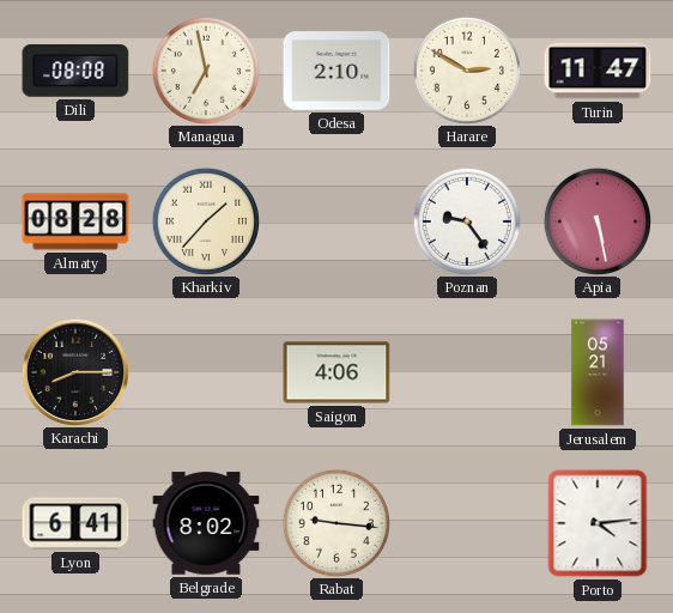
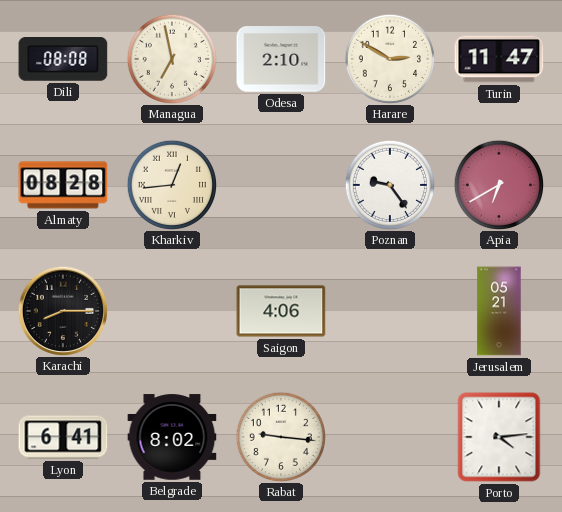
Kharkiv: 1:37 -> 12:44
Apia: 5:28 -> 6:40
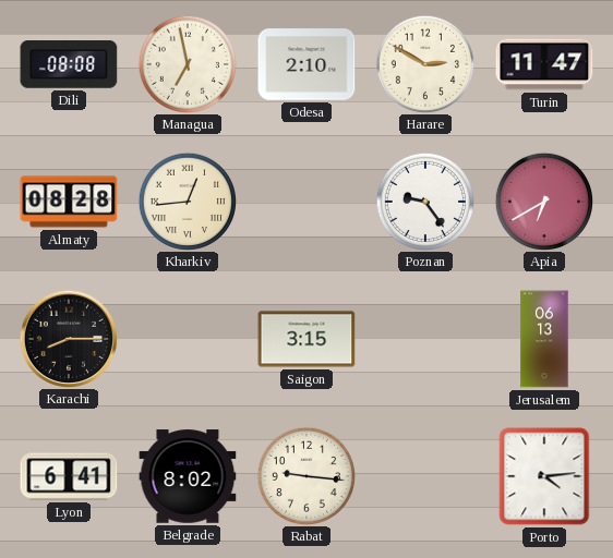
Saigon: 4:06 -> 3:15
Jerusalem: 05:21 -> 06:13
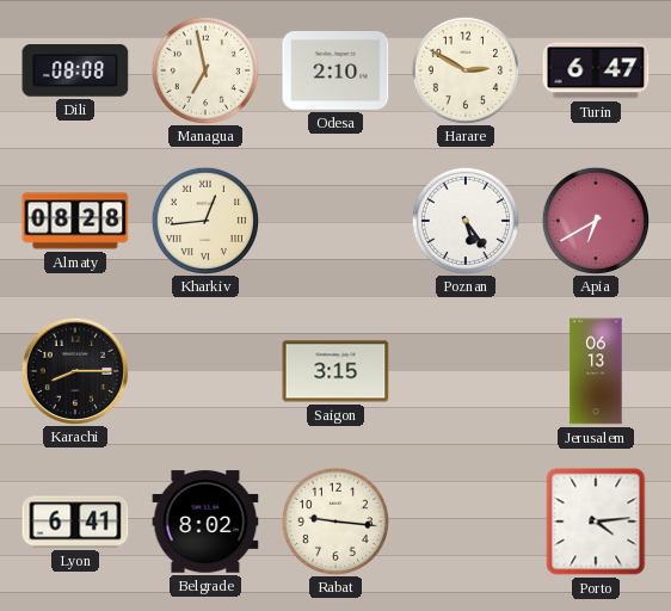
Turin: 11:47 -> 6:47
Poznan: 9:24 -> 5:24
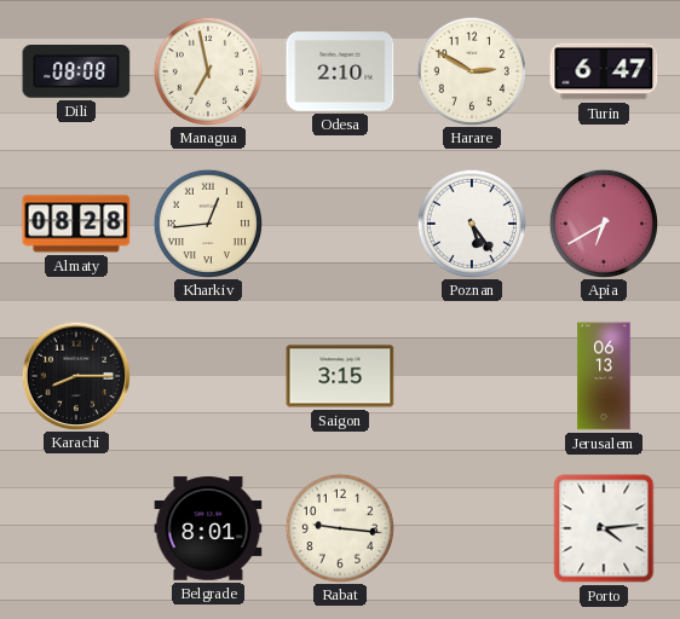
Lyon: 6:41 -> none
Belgrade: 8:02 -> 8:01
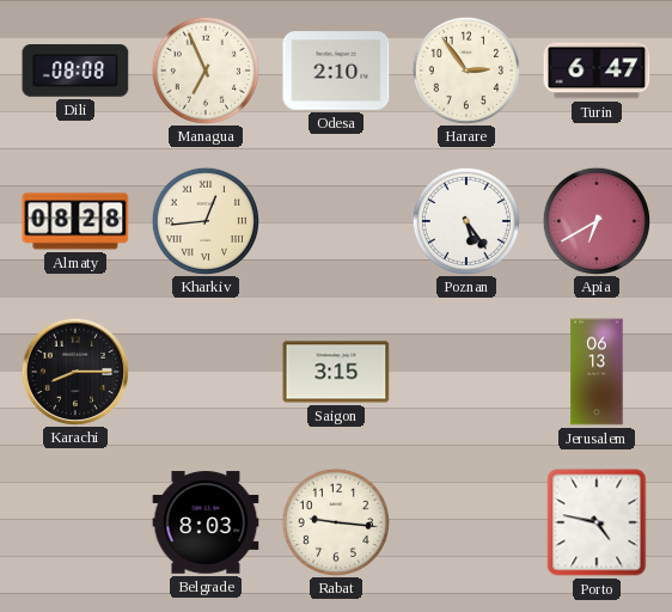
Managua: 6:58 -> 6:56
Harare: 2:50 -> 2:54
Belgrade: 8:01 -> 8:03
Porto: 4:14 -> 4:47
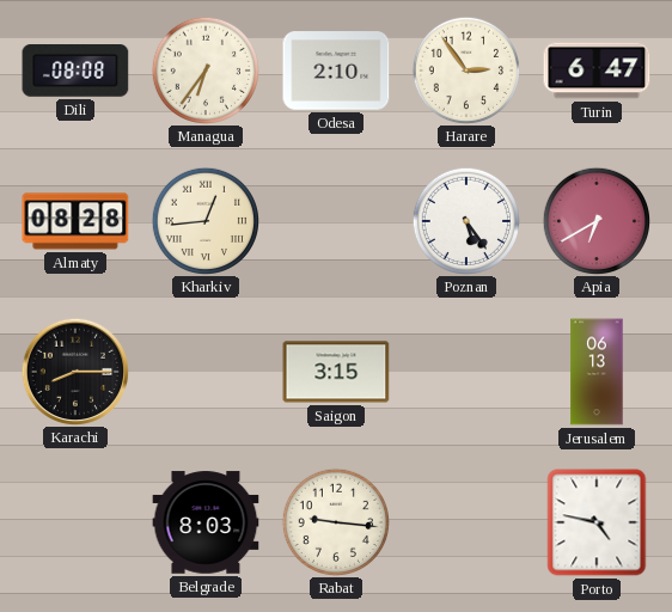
Managua: 6:56 -> 6:36
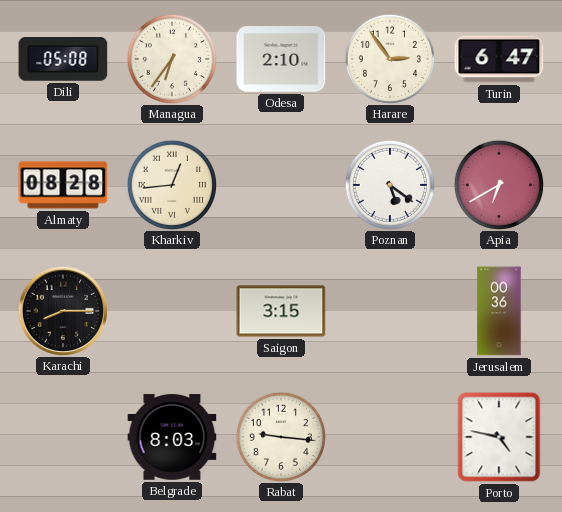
Dili: 08:08 -> 05:08
Poznan: 5:24 -> 5:21
Jerusalem: 06:13 -> 00:36
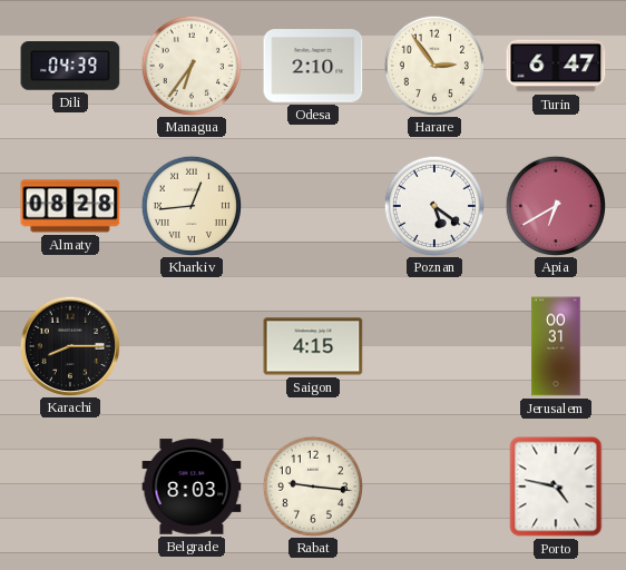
Dili: 05:08 -> 04:39
Saigon: 3:15 -> 4:15
Jerusalem: 00:36 -> 00:31
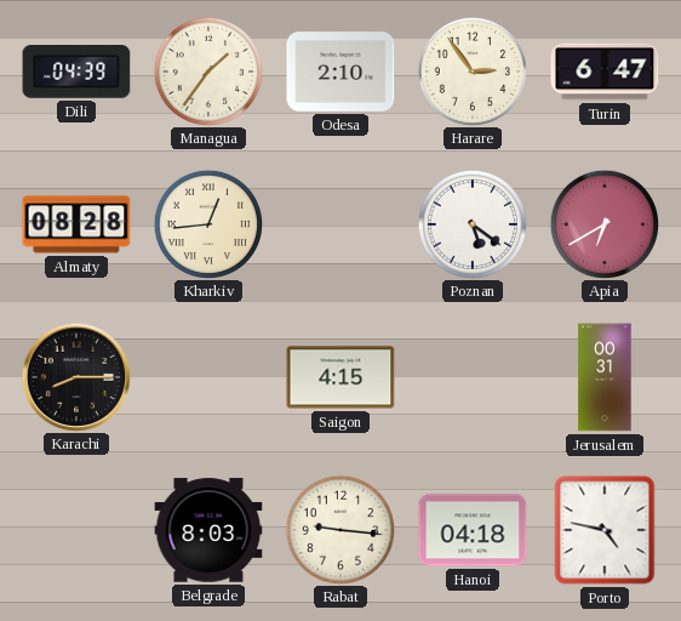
Managua: 6:36 -> 1:36
Hanoi: none -> 04:18
